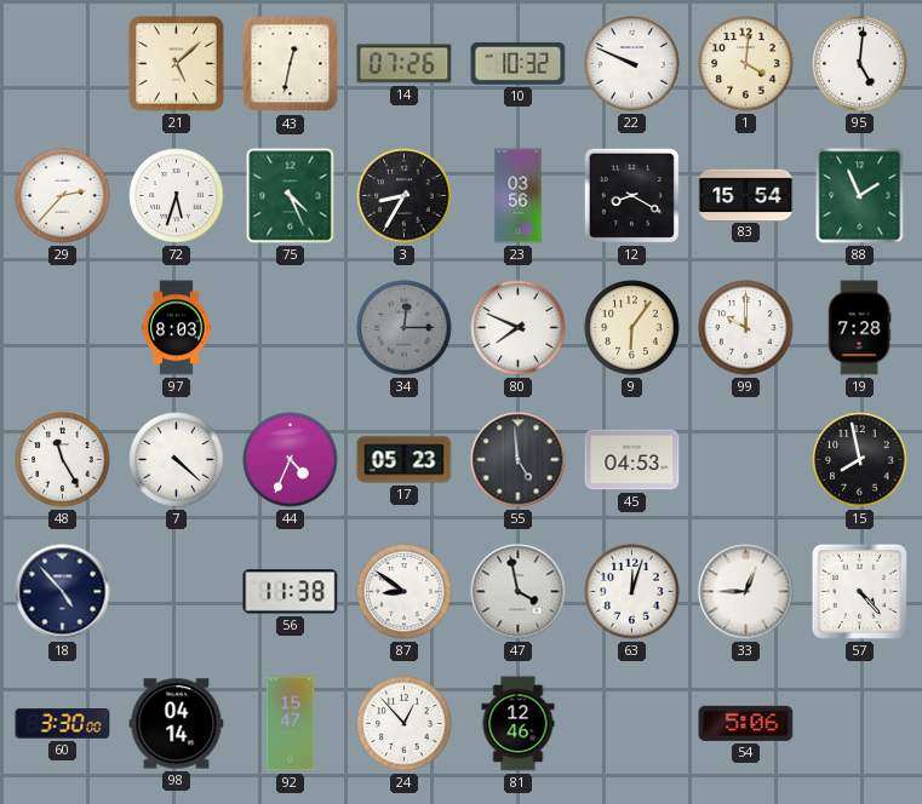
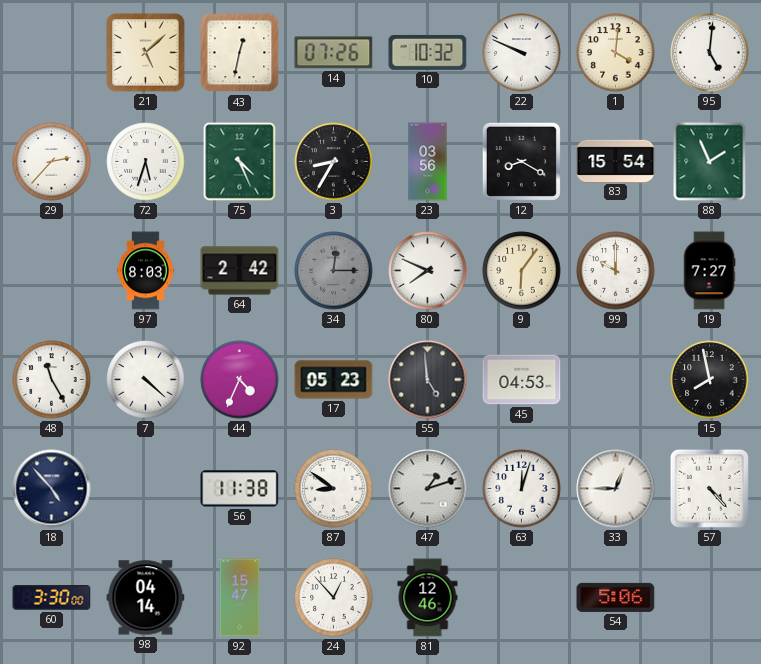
64: none -> 2:42
19: 7:28 -> 7:27
47: 3:58 -> 1:12
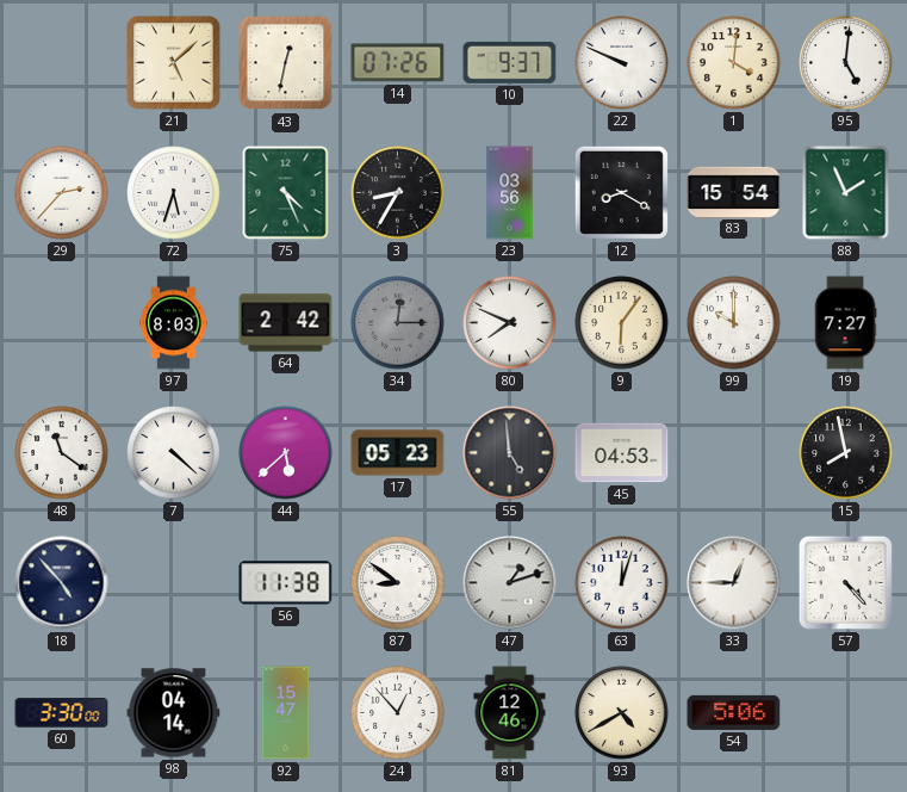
10: 10:32 -> 9:37
48: 11:25 -> 11:21
44: 4:34 -> 5:38
93: none -> 4:40
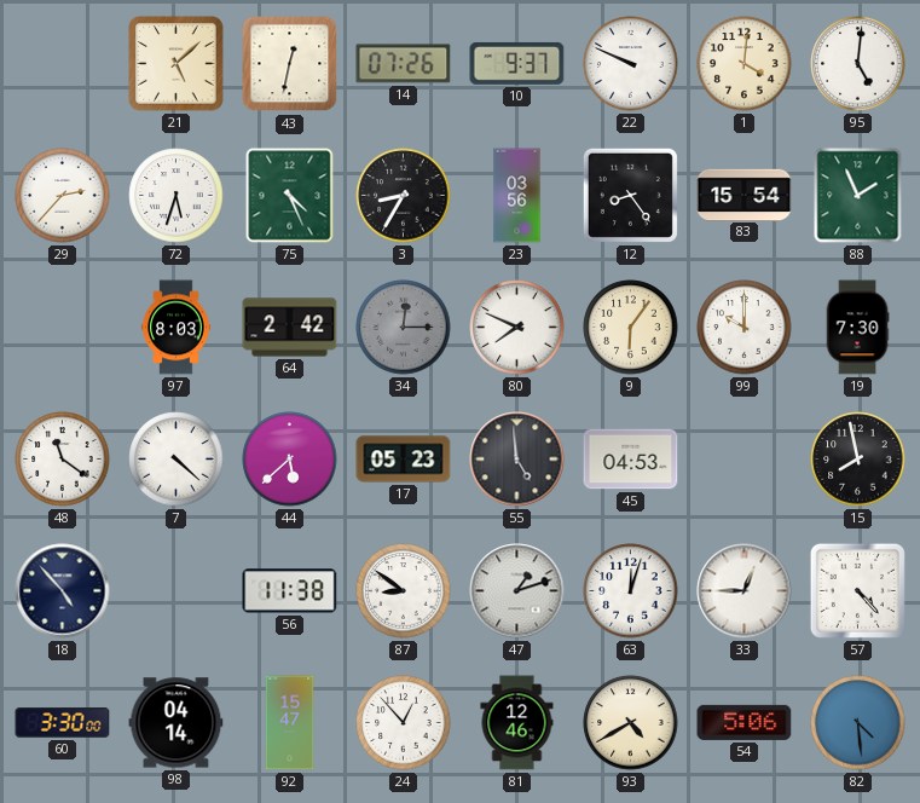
12: 8:20 -> 8:24
19: 7:27 -> 7:30
82: none -> 4:29
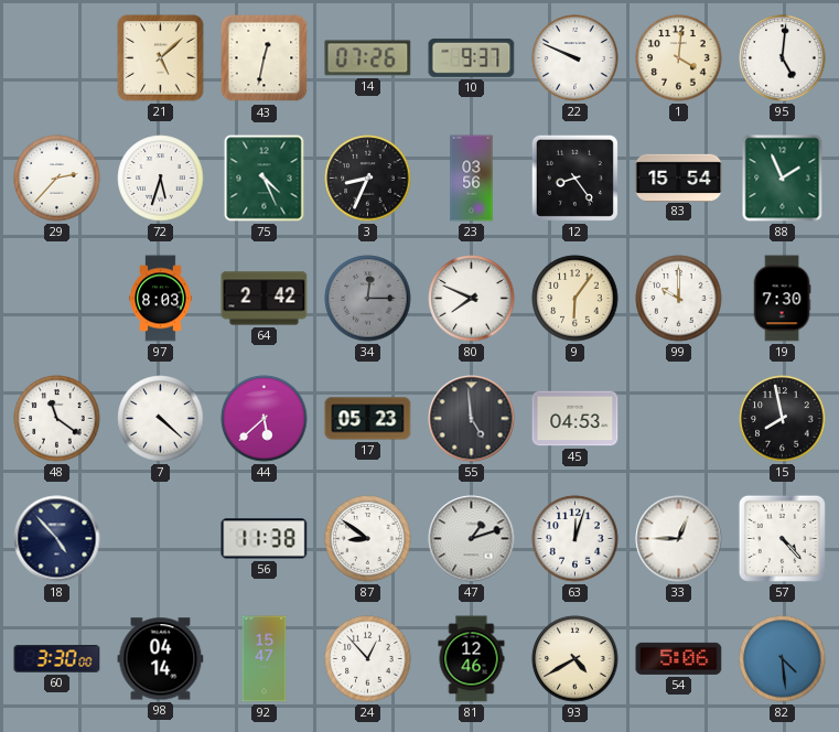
3: 8:35 -> 8:34
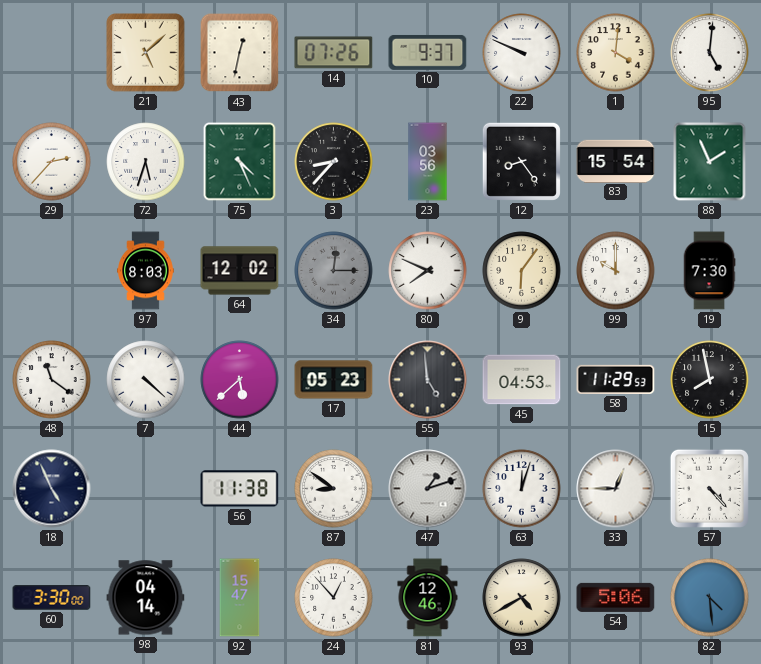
3: 8:34 -> 8:37
64: 2:42 -> 12:02
58: none -> 11:29
18: 4:53 -> 4:56
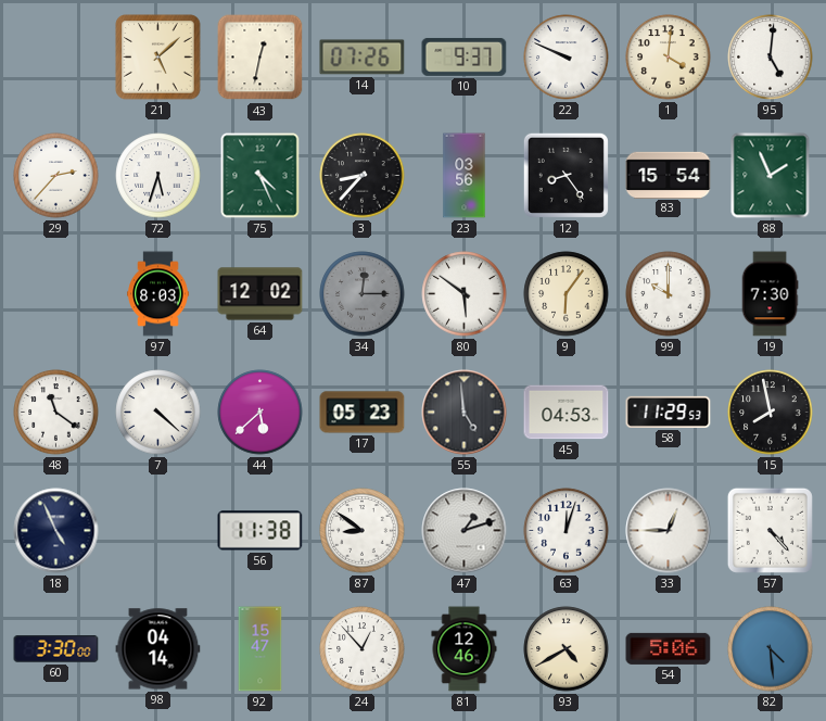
80: 7:49 -> 5:51
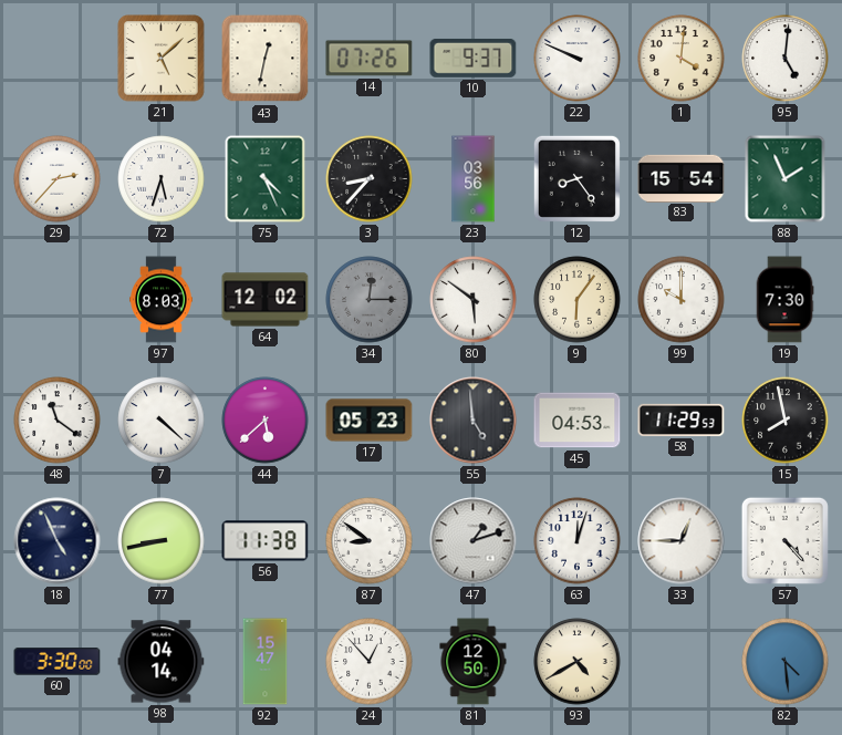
77: none -> 8:43
81: 12:46 -> 12:50
54: 5:06 -> none
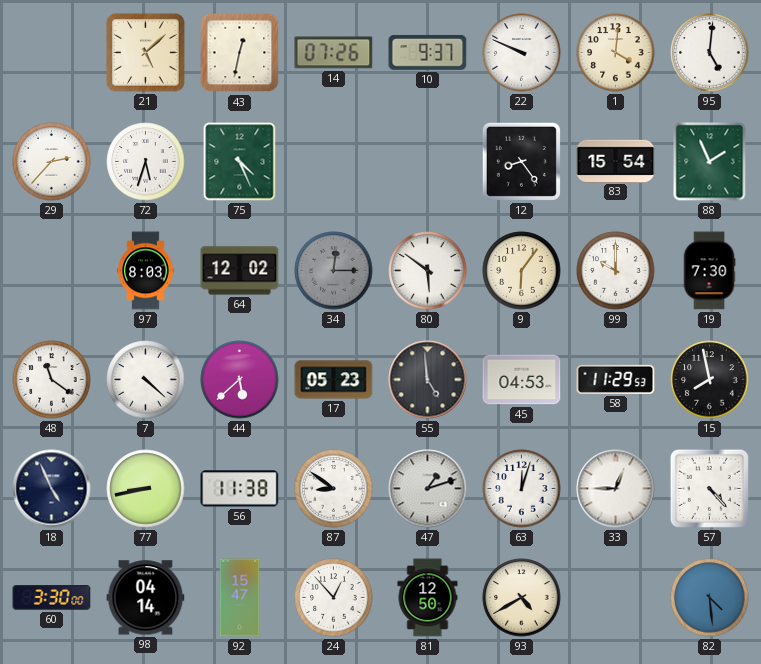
3: 8:37 -> none
23: 03:56 -> none
